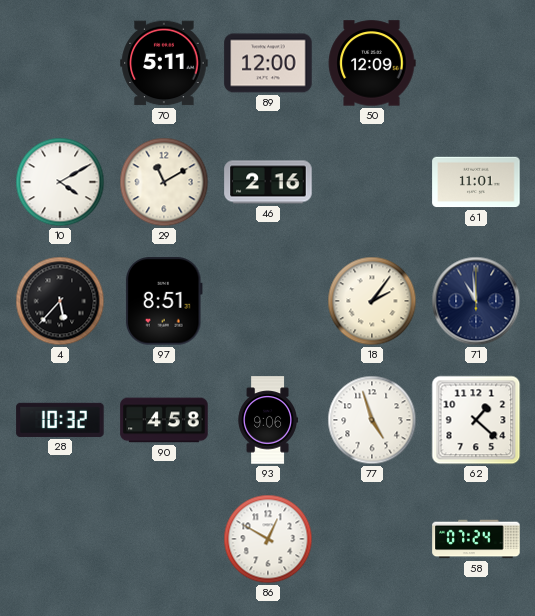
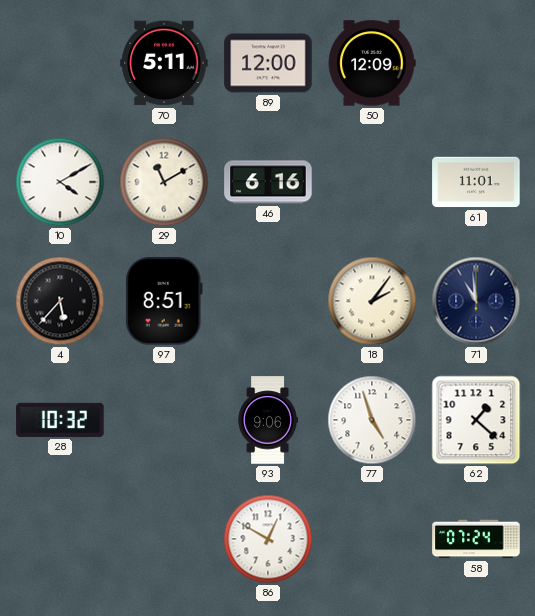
46: 2:16 -> 6:16
90: 4:58 -> none
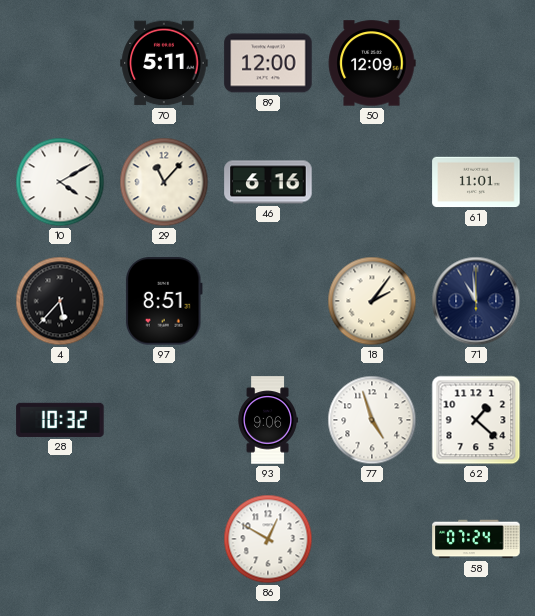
29: 11:10 -> 11:07
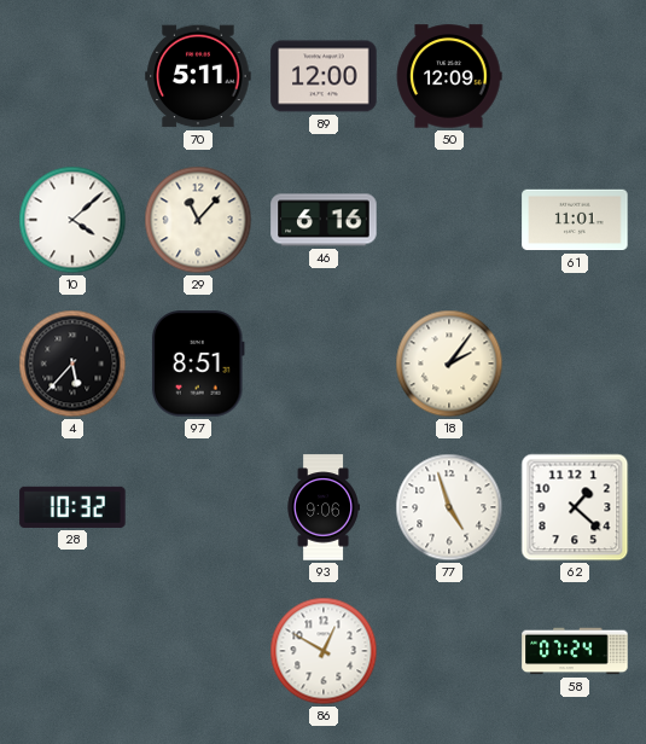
10: 4:10 -> 4:08
71: 10:59 -> none
